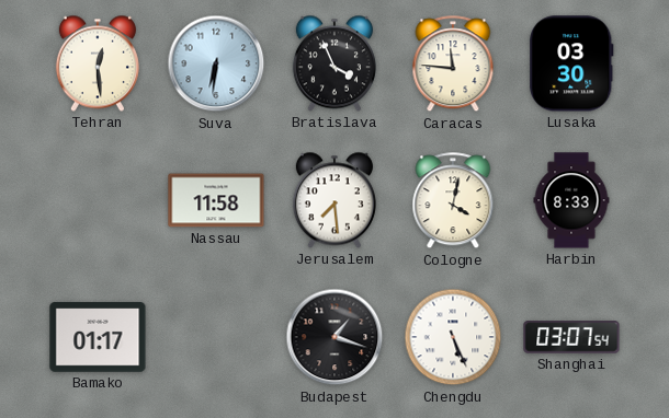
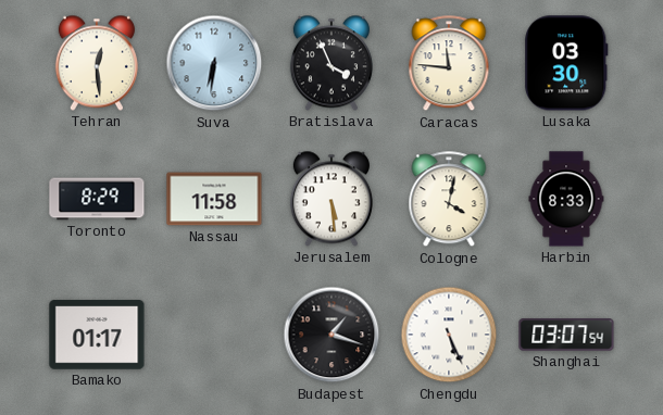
Toronto: none -> 8:29
Jerusalem: 7:29 -> 5:29
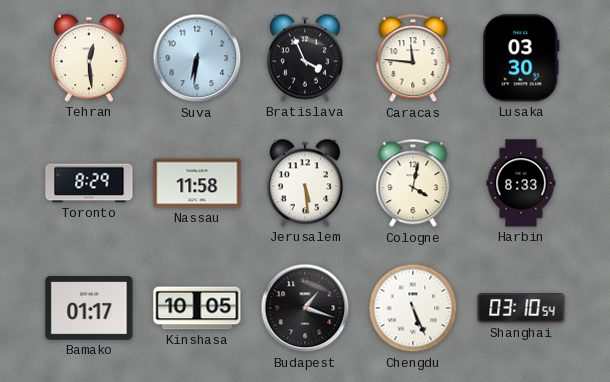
Kinshasa: none -> 10:05
Shanghai: 03:07 -> 03:10
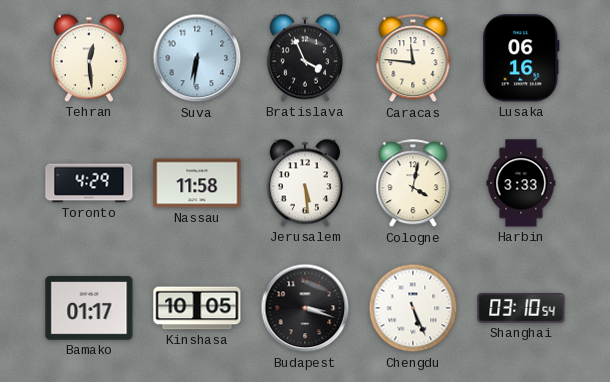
Lusaka: 03:30 -> 06:16
Toronto: 8:29 -> 4:29
Harbin: 8:33 -> 3:33
Budapest: 1:18 -> 3:18
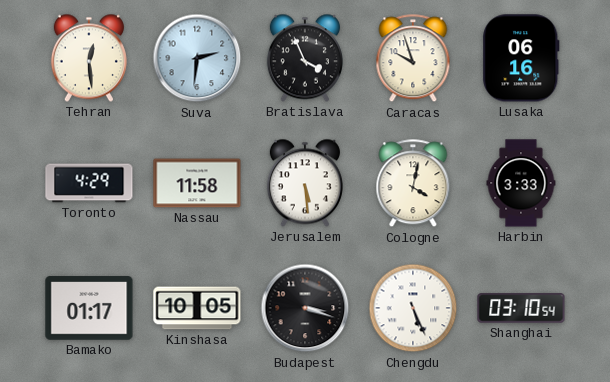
Suva: 6:31 -> 2:31
Caracas: 11:46 -> 9:57
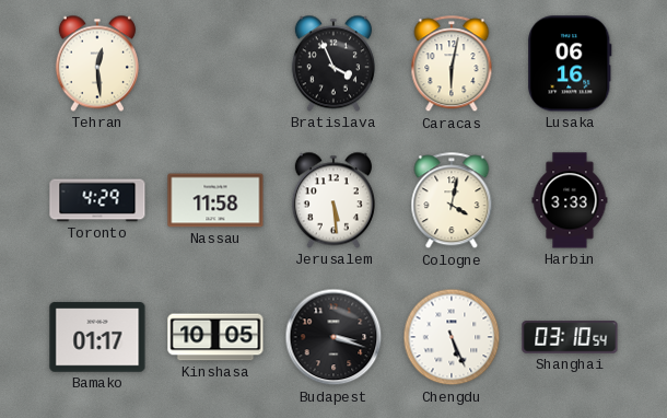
Suva: 2:31 -> none
Caracas: 9:57 -> 6:02
